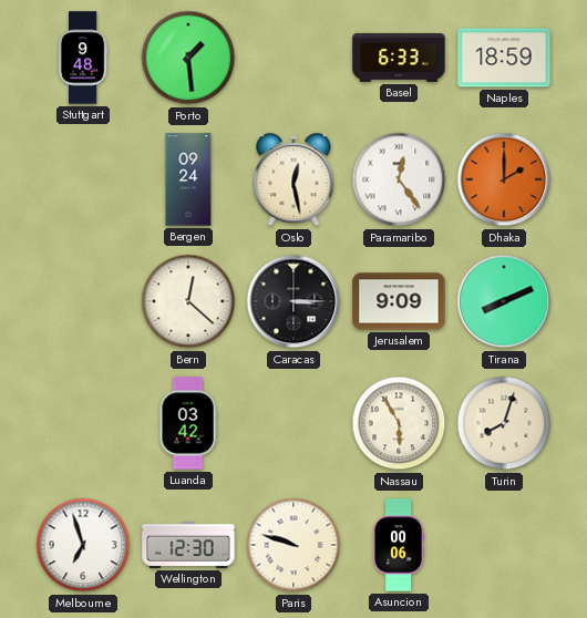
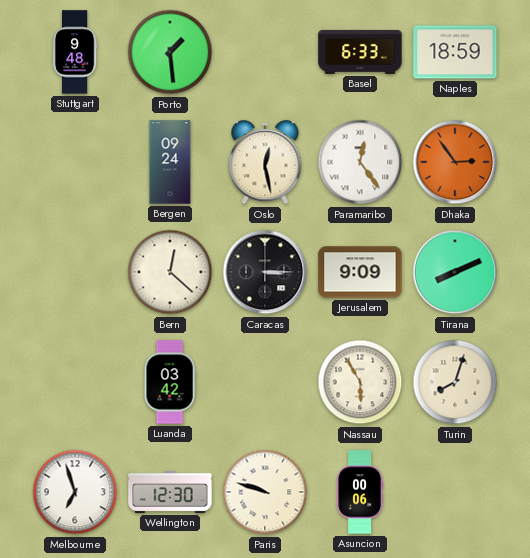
Dhaka: 2:00 -> 2:54
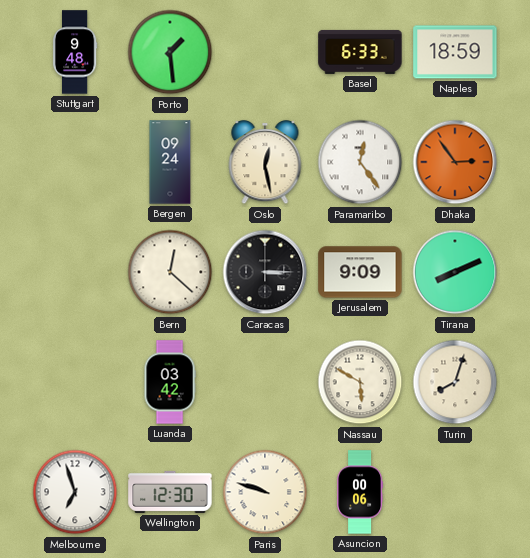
Nassau: 5:55 -> 5:50
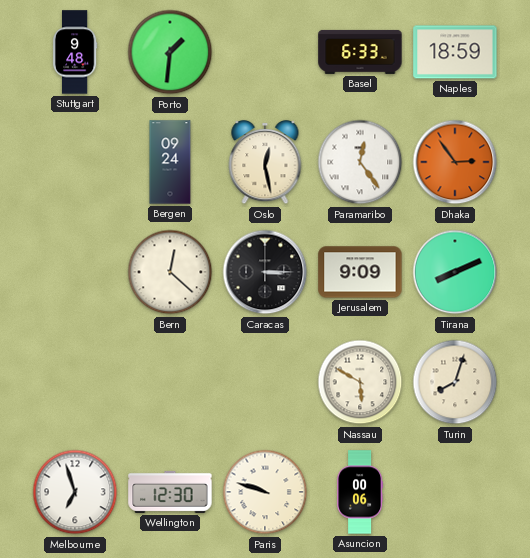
Porto: 1:29 -> 1:31
Luanda: 03:42 -> none
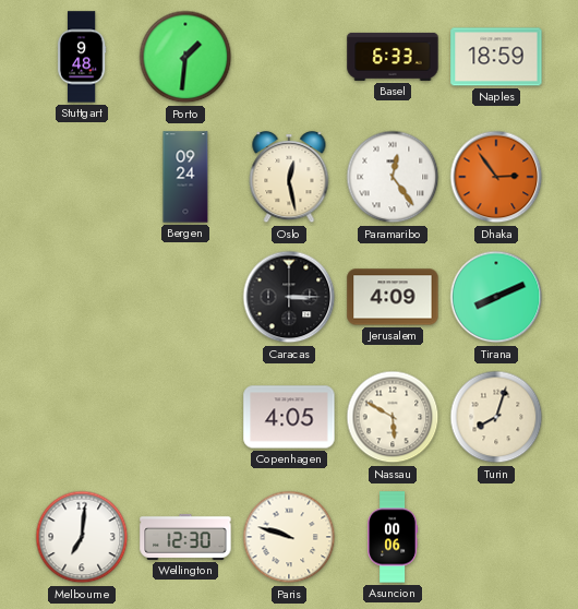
Bern: 12:22 -> none
Jerusalem: 9:09 -> 4:09
Copenhagen: none -> 4:05
Melbourne: 6:57 -> 7:01
